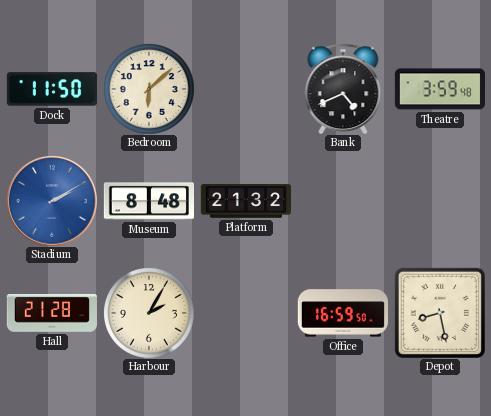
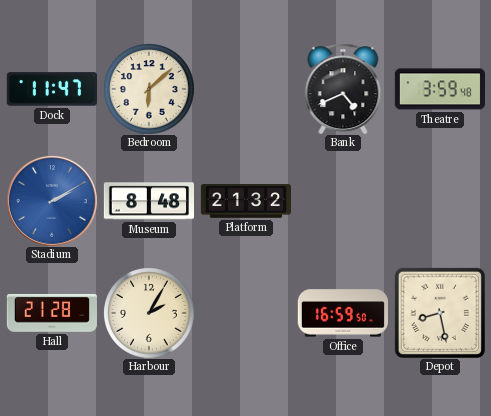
Dock: 11:50 -> 11:47
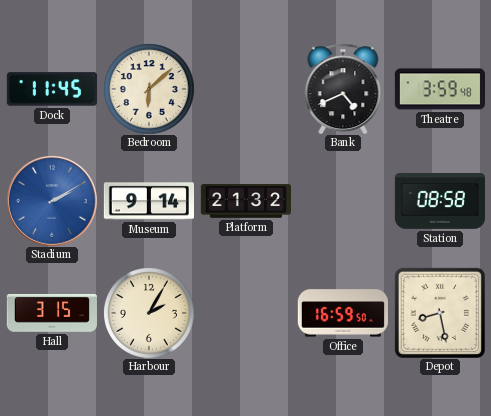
Dock: 11:47 -> 11:45
Museum: 8:48 -> 9:14
Station: none -> 08:58
Hall: 21:28 -> 3:15
